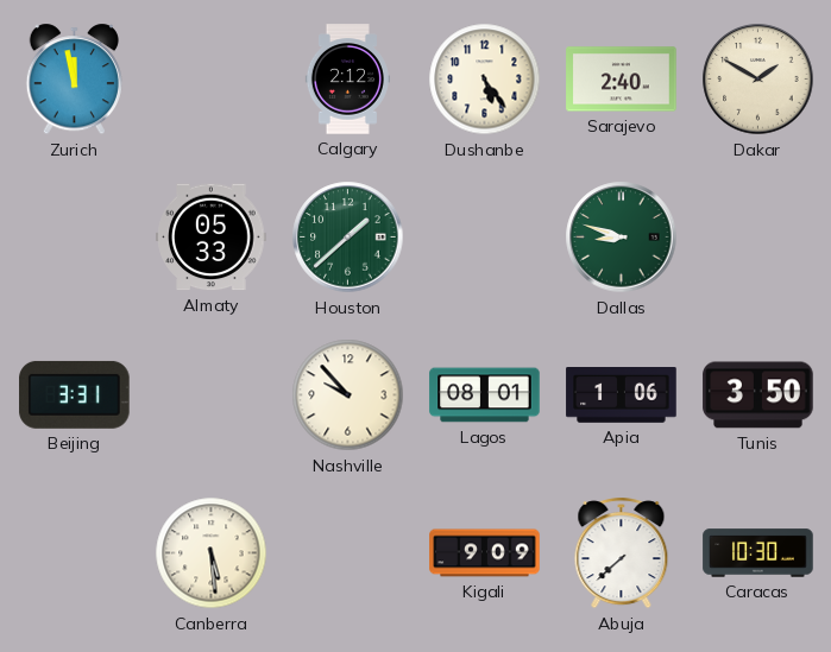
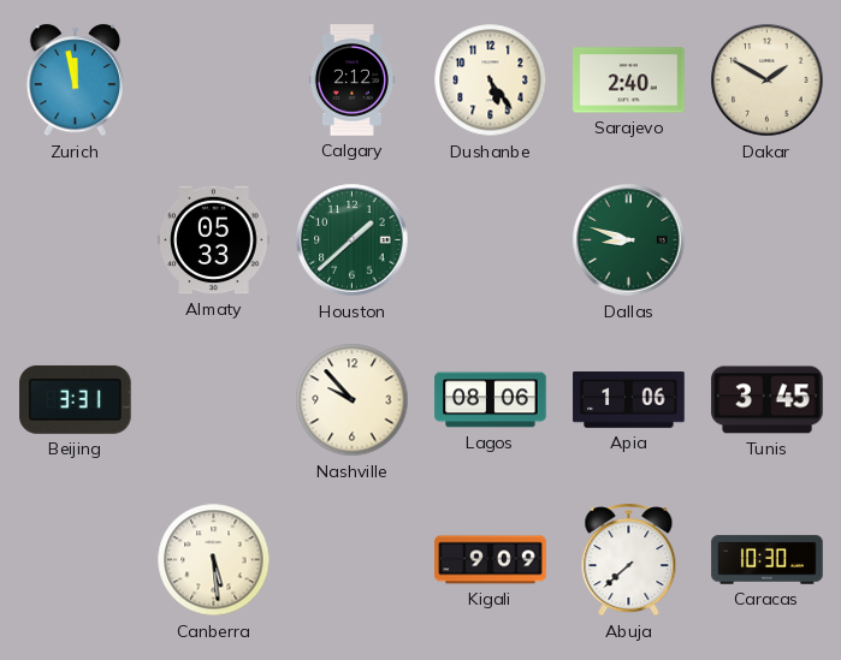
Lagos: 08:01 -> 08:06
Tunis: 3:50 -> 3:45
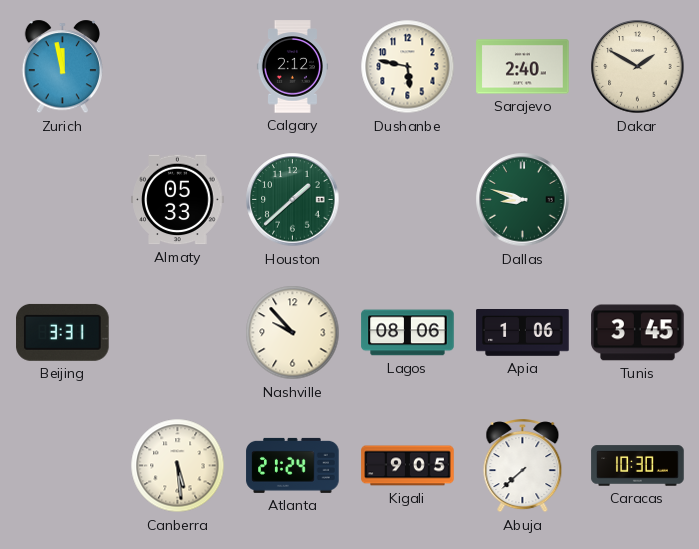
Dushanbe: 5:24 -> 5:47
Atlanta: none -> 21:24
Kigali: 9:09 -> 9:05
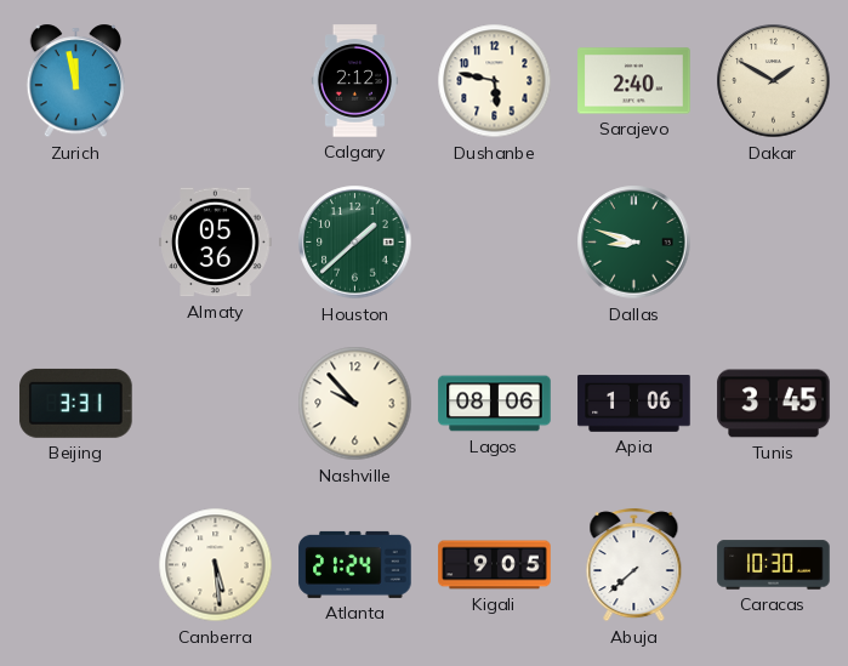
Almaty: 05:33 -> 05:36
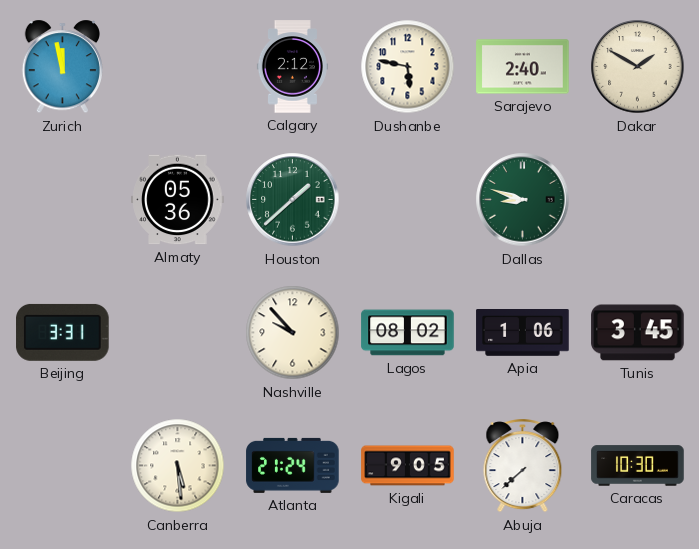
Lagos: 08:06 -> 08:02
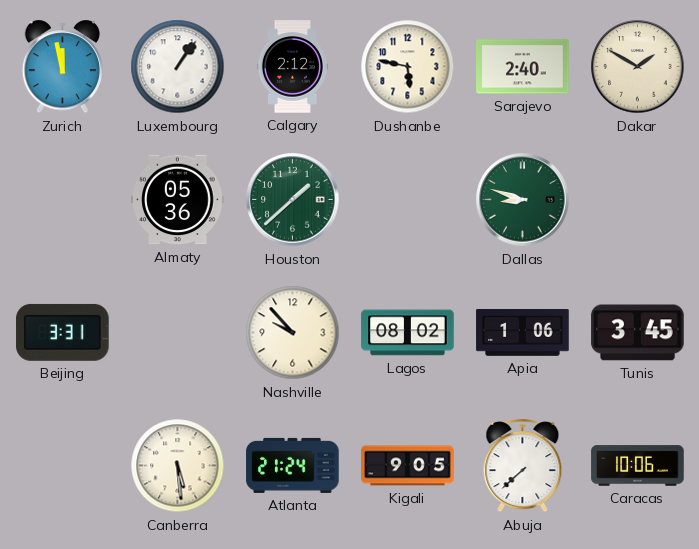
Luxembourg: none -> 1:06
Caracas: 10:30 -> 10:06
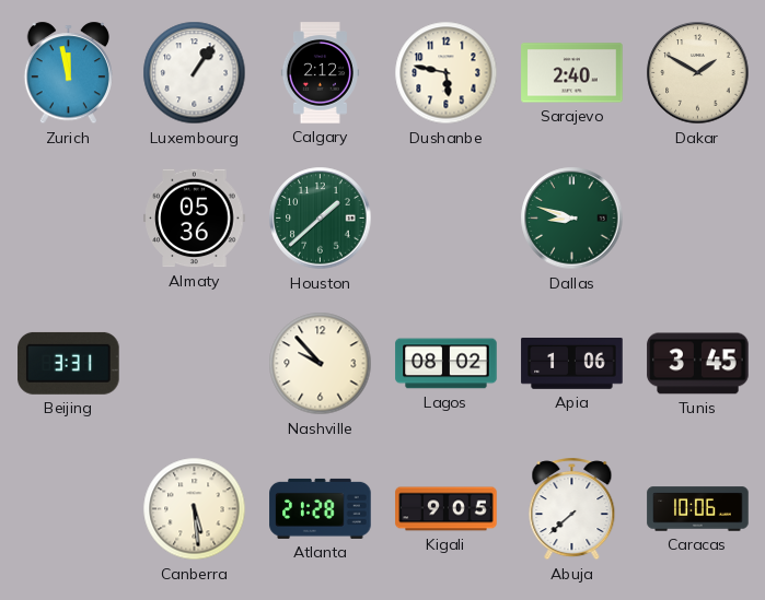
Atlanta: 21:24 -> 21:28
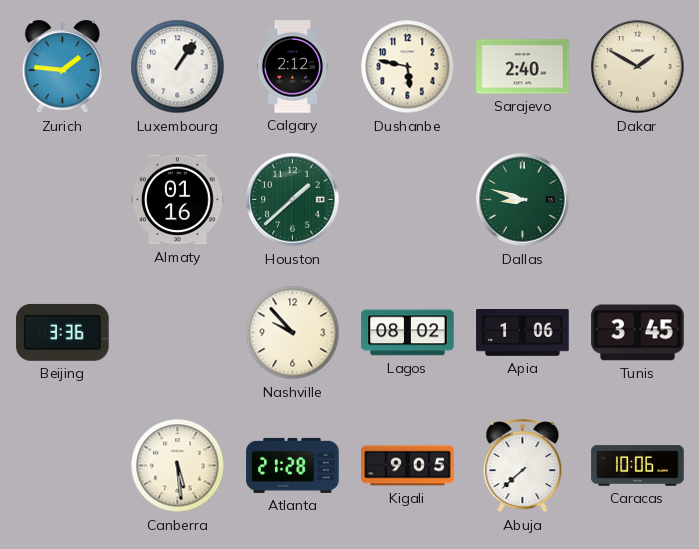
Zurich: 11:58 -> 1:46
Almaty: 05:36 -> 01:16
Beijing: 3:31 -> 3:36
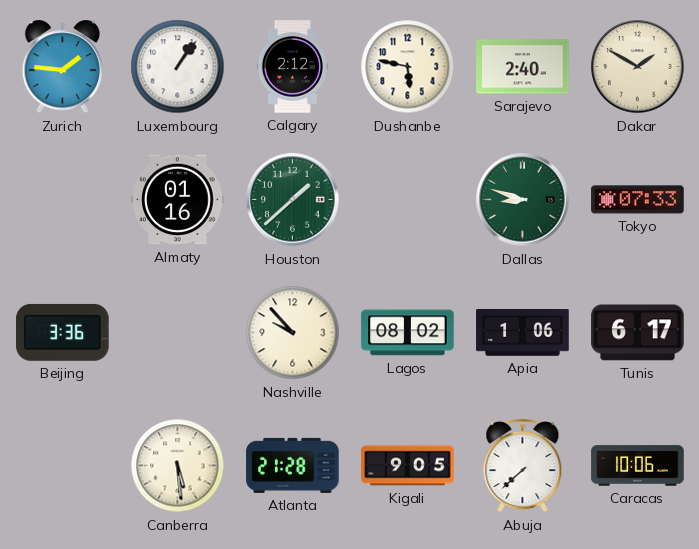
Tokyo: none -> 07:33
Tunis: 3:45 -> 6:17
